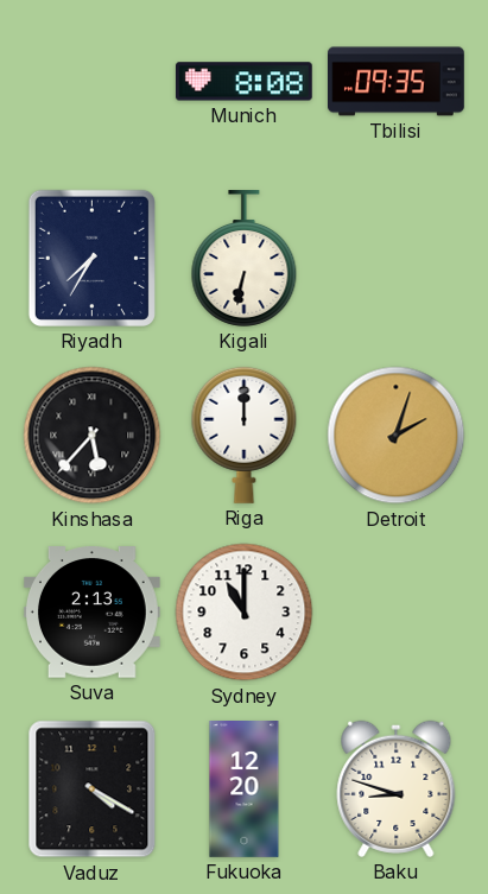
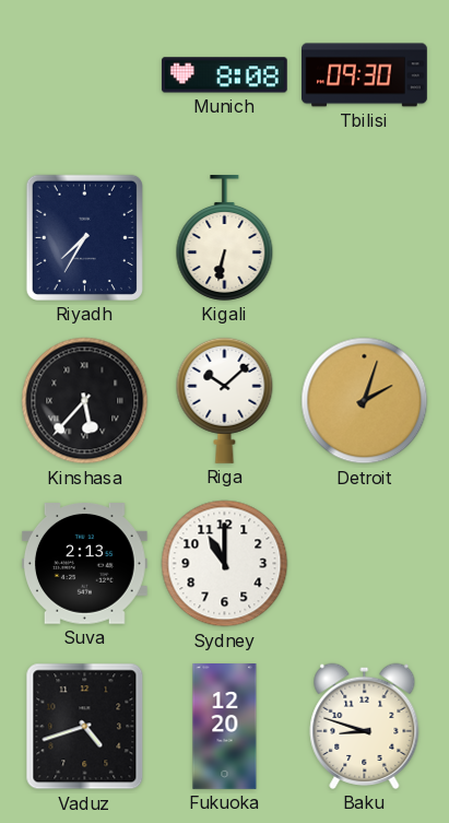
Tbilisi: 09:35 -> 09:30
Riga: 12:00 -> 10:08
Vaduz: 4:20 -> 4:42
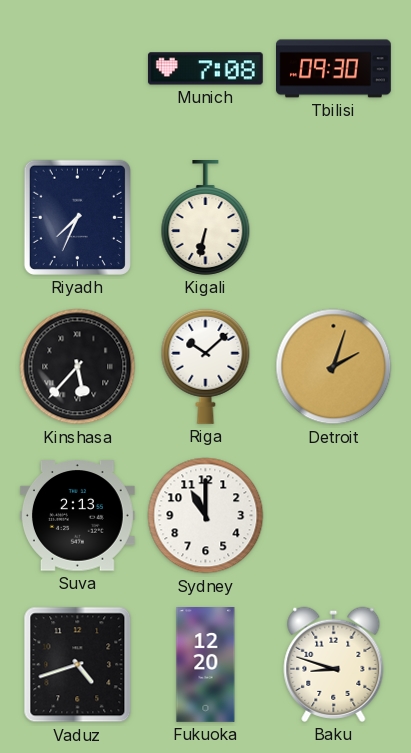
Munich: 8:08 -> 7:08
Riyadh: 7:35 -> 7:34
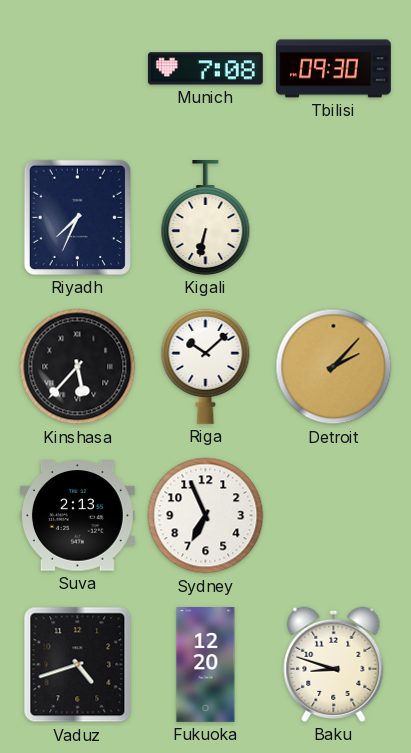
Detroit: 2:03 -> 2:07
Sydney: 11:00 -> 6:56
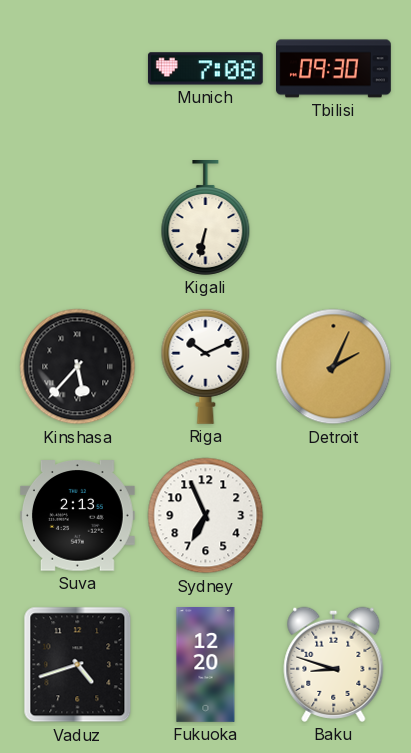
Riyadh: 7:34 -> none
Riga: 10:08 -> 10:11
Detroit: 2:07 -> 2:04
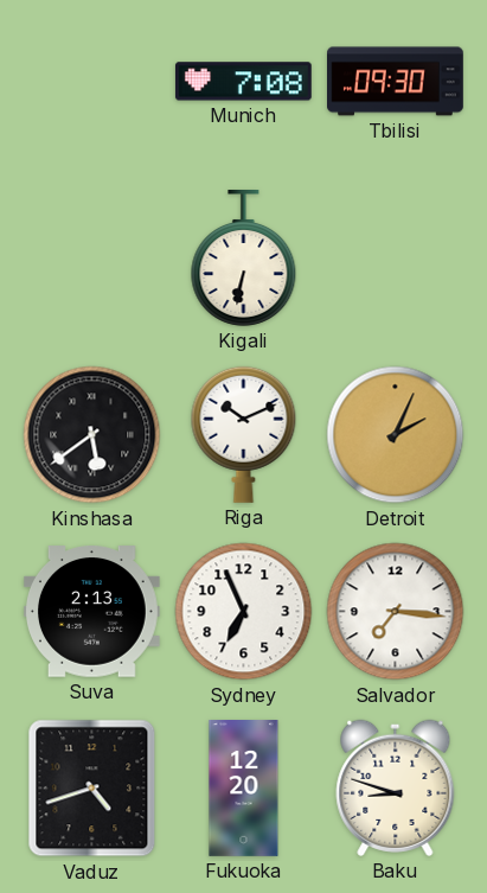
Kinshasa: 5:37 -> 5:39
Salvador: none -> 7:16
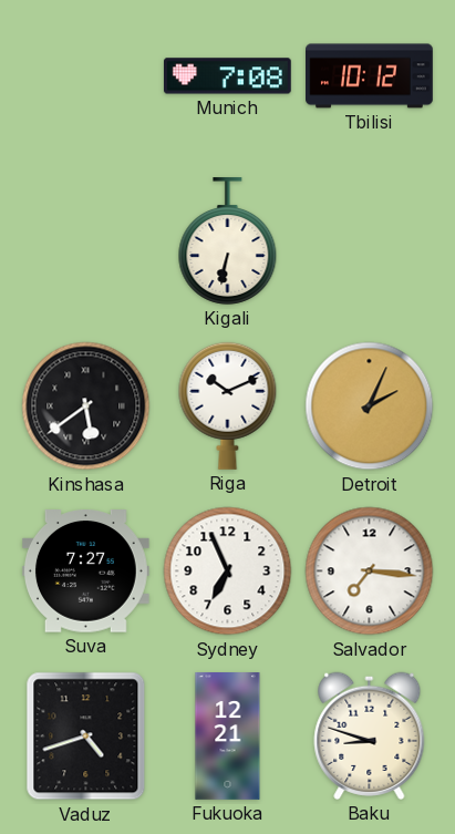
Tbilisi: 09:30 -> 10:12
Suva: 2:13 -> 7:27
Fukuoka: 12:20 -> 12:21
